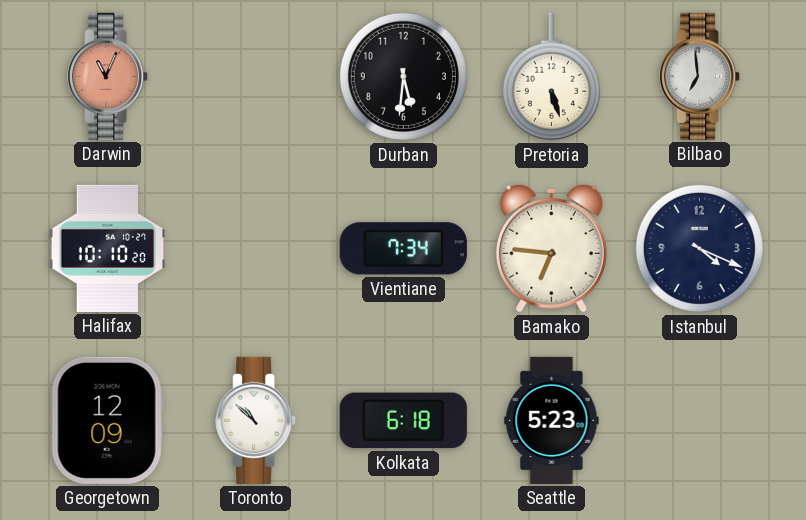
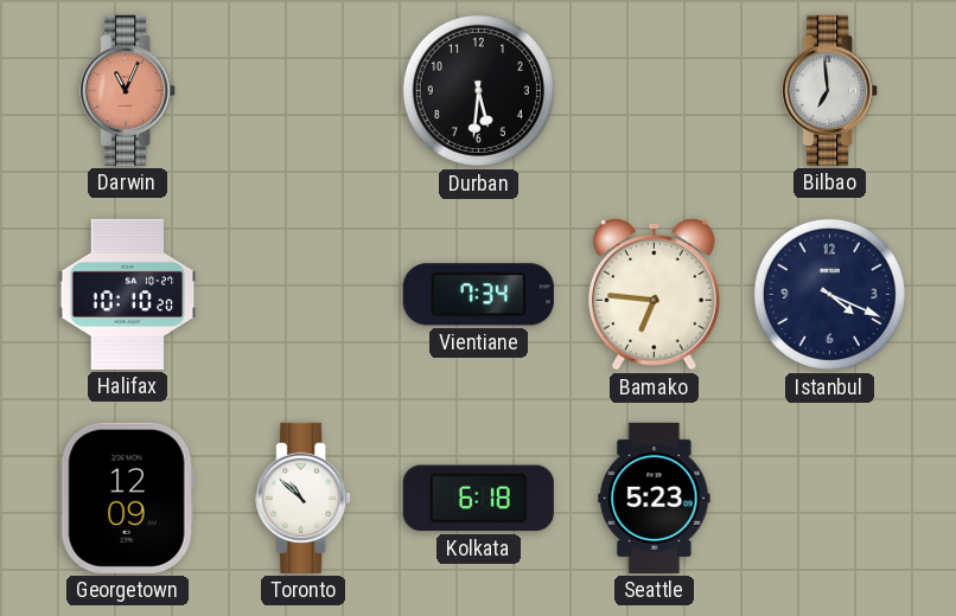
Pretoria: 5:27 -> none
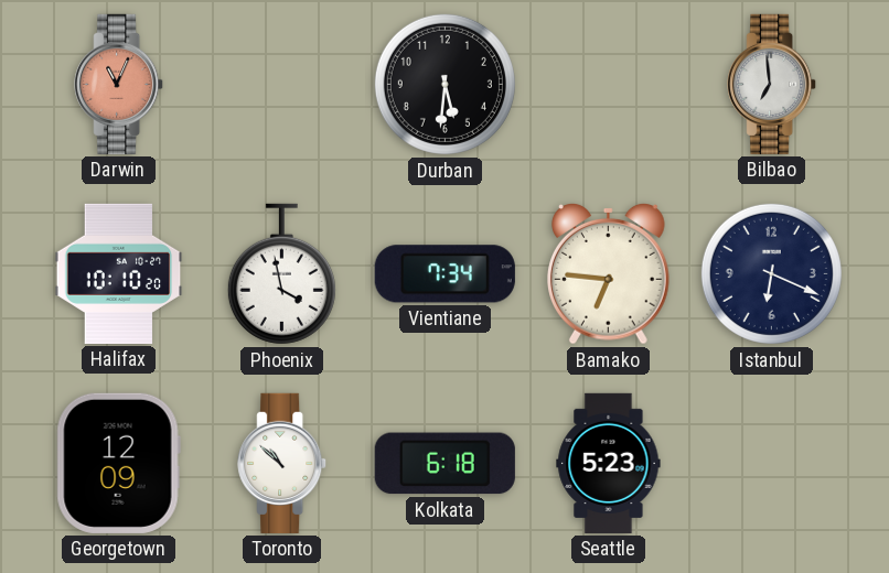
Phoenix: none -> 3:58
Istanbul: 4:19 -> 6:19
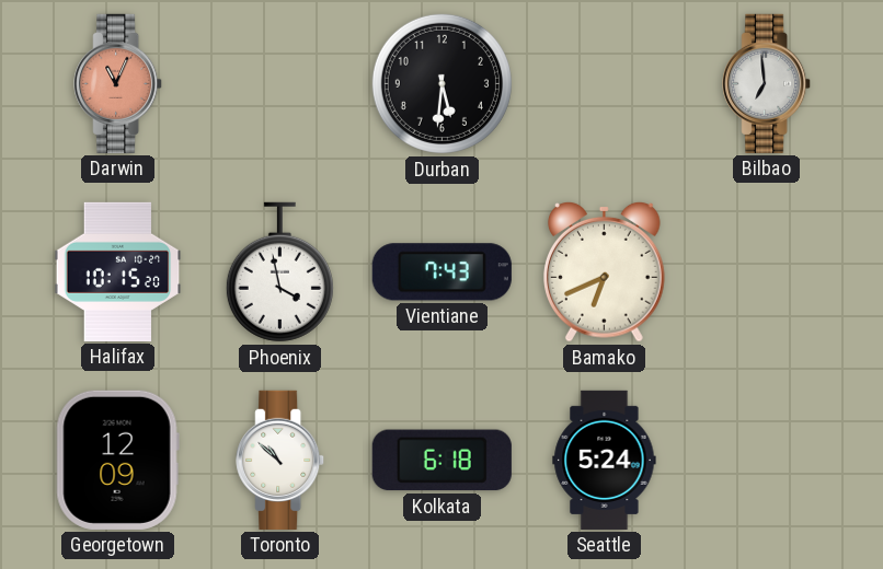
Halifax: 10:10 -> 10:15
Vientiane: 7:34 -> 7:43
Bamako: 6:46 -> 6:41
Istanbul: 6:19 -> none
Seattle: 5:23 -> 5:24
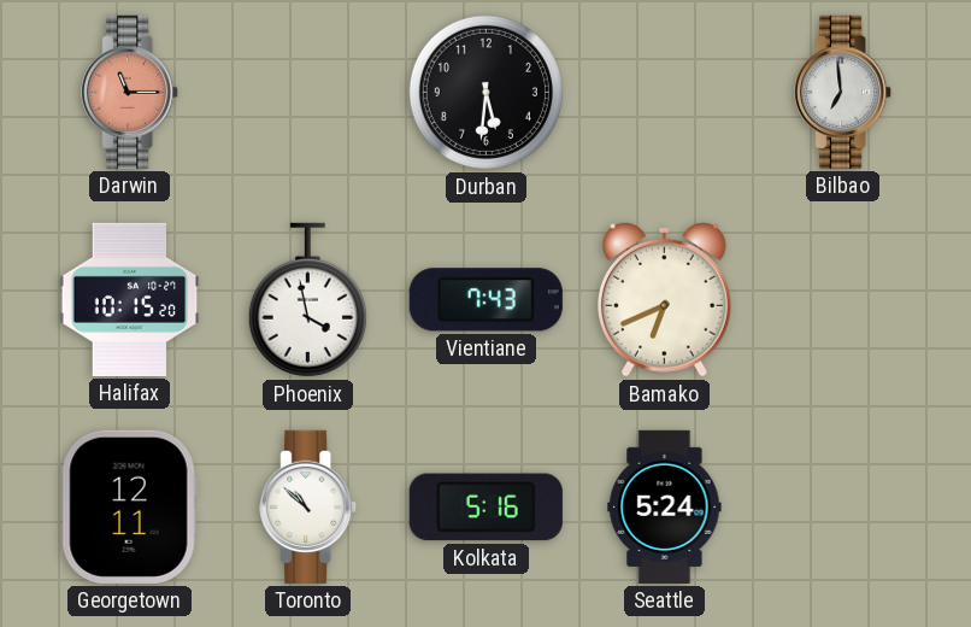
Darwin: 11:04 -> 11:15
Georgetown: 12:09 -> 12:11
Kolkata: 6:18 -> 5:16
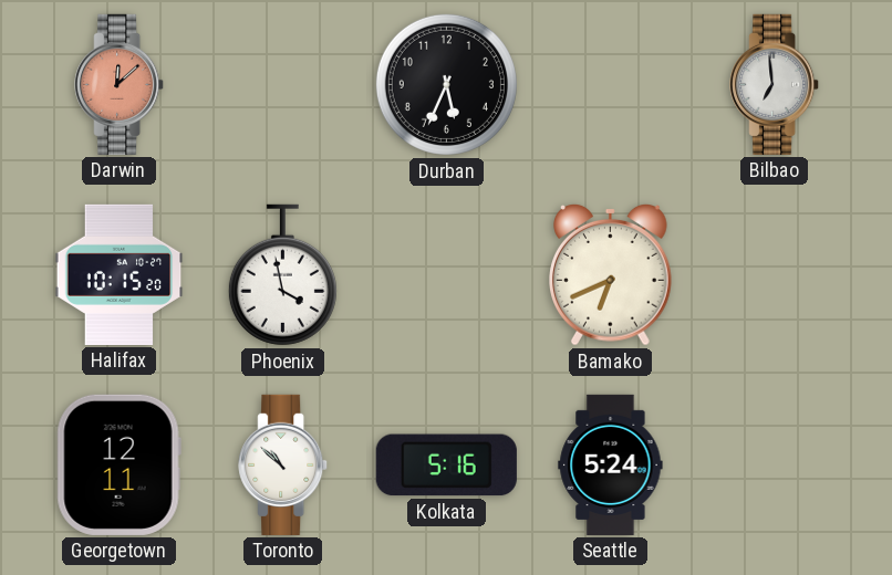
Darwin: 11:15 -> 12:08
Durban: 5:31 -> 5:34
Vientiane: 7:43 -> none
